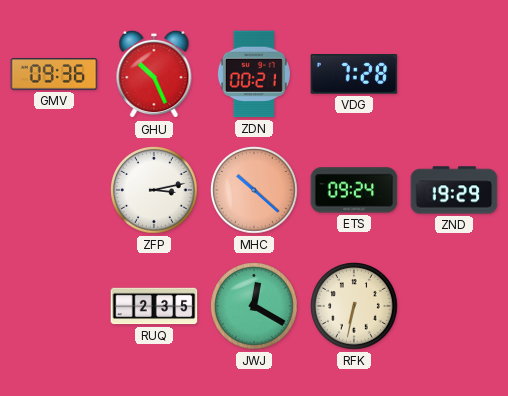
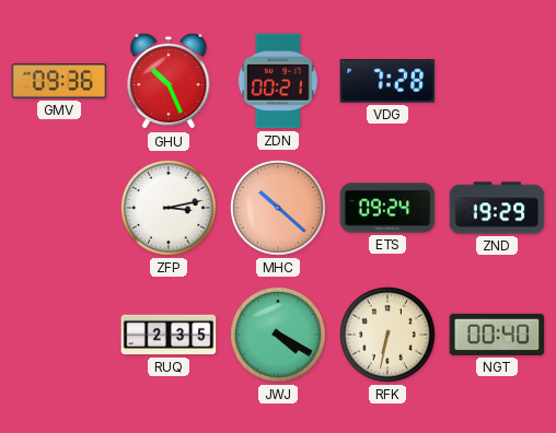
JWJ: 12:20 -> 4:20
NGT: none -> 00:40
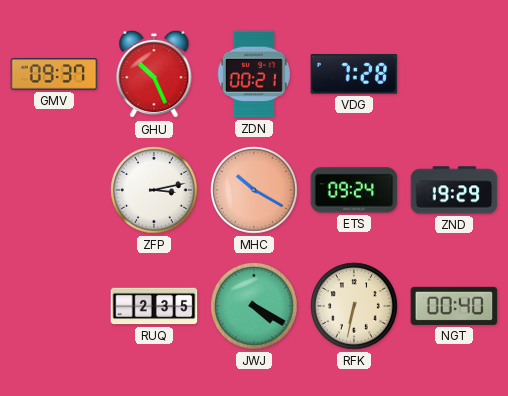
GMV: 09:36 -> 09:37
MHC: 10:22 -> 10:20
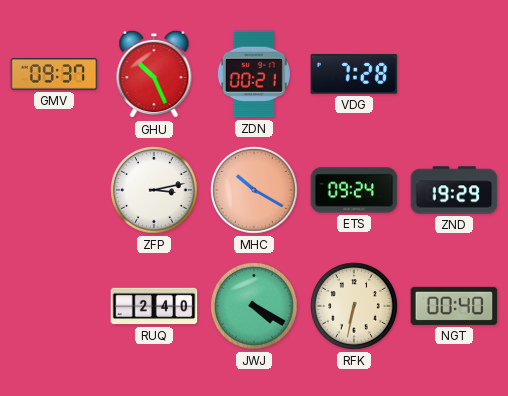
RUQ: 2:35 -> 2:40
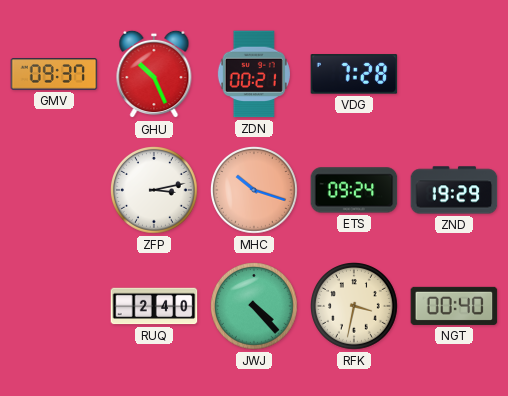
MHC: 10:20 -> 10:18
JWJ: 4:20 -> 4:23
RFK: 6:32 -> 3:32
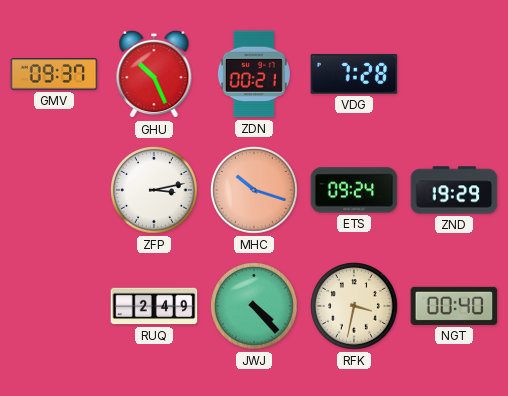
RUQ: 2:40 -> 2:49
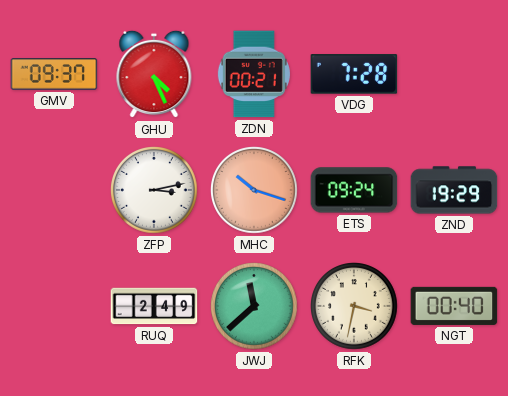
GHU: 10:26 -> 4:26
JWJ: 4:23 -> 11:38
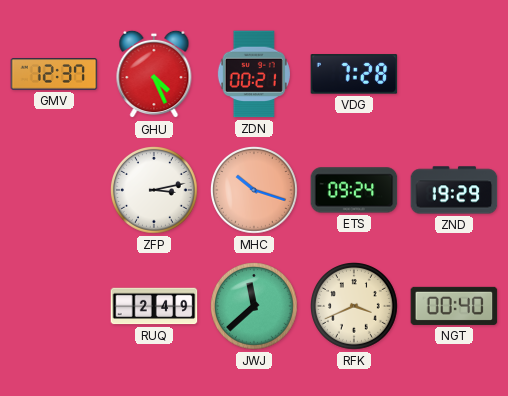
GMV: 09:37 -> 12:37
RFK: 3:32 -> 3:41
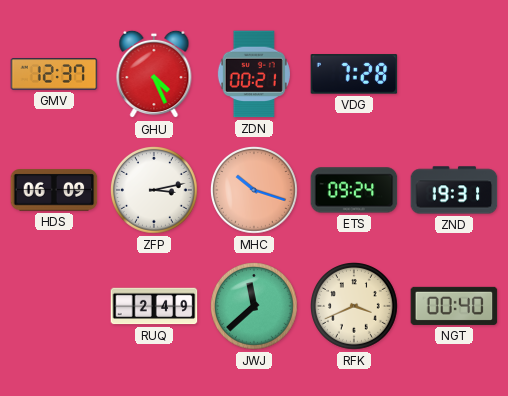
HDS: none -> 06:09
ZND: 19:29 -> 19:31
